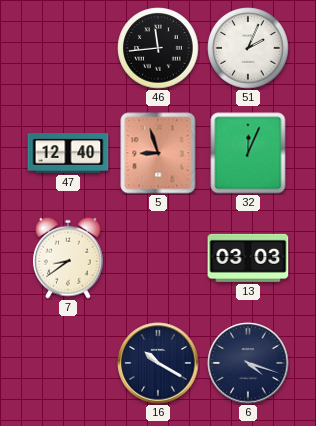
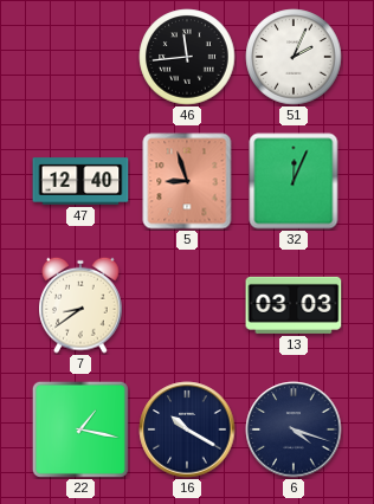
22: none -> 1:17
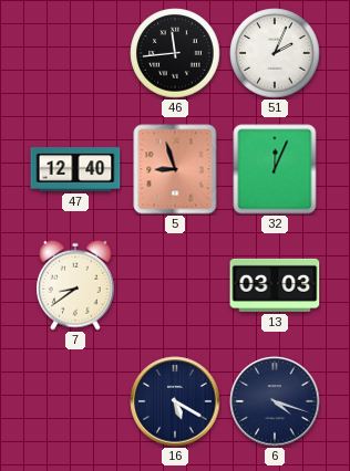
22: 1:17 -> none
16: 10:20 -> 5:20
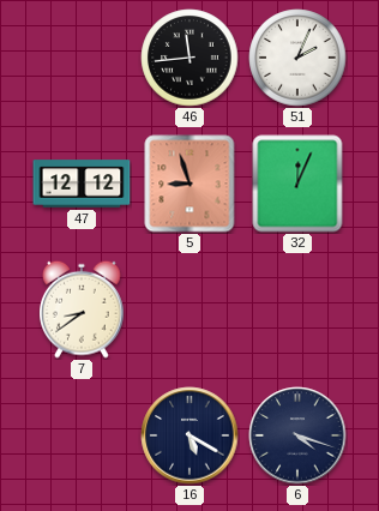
47: 12:40 -> 12:12
13: 03:03 -> none
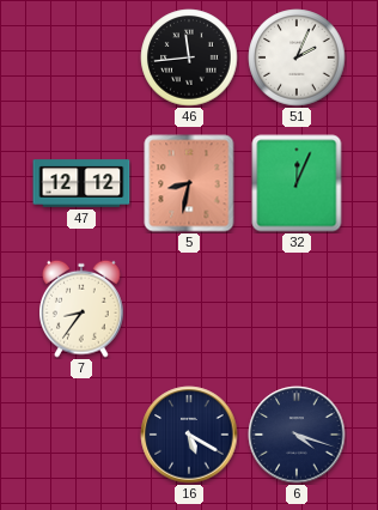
5: 8:57 -> 8:32
7: 8:39 -> 8:36
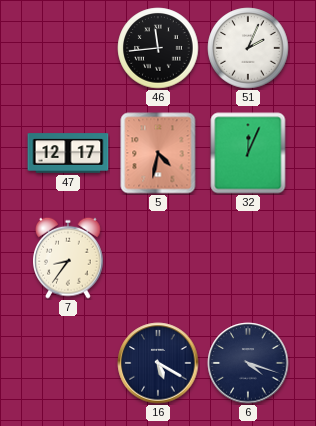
47: 12:12 -> 12:17
5: 8:32 -> 4:32
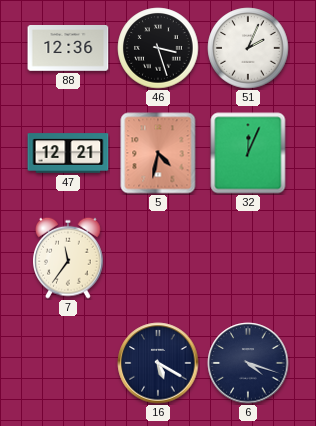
88: none -> 12:36
46: 11:44 -> 3:27
47: 12:17 -> 12:21
7: 8:36 -> 11:36
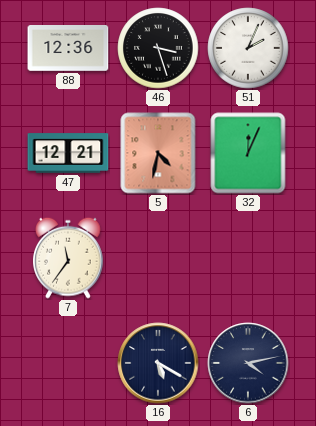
6: 4:18 -> 4:13
